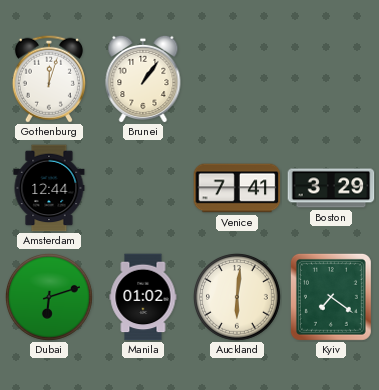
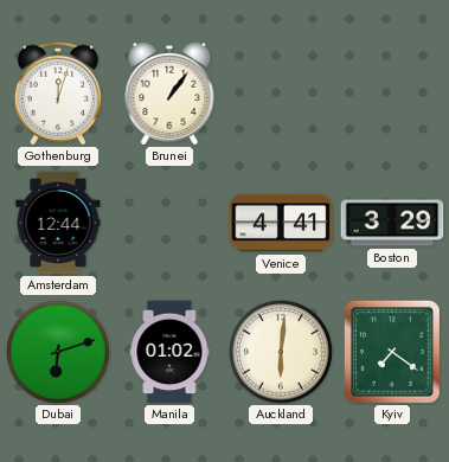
Venice: 7:41 -> 4:41
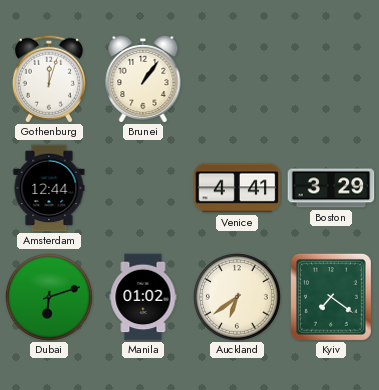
Auckland: 6:01 -> 6:39
